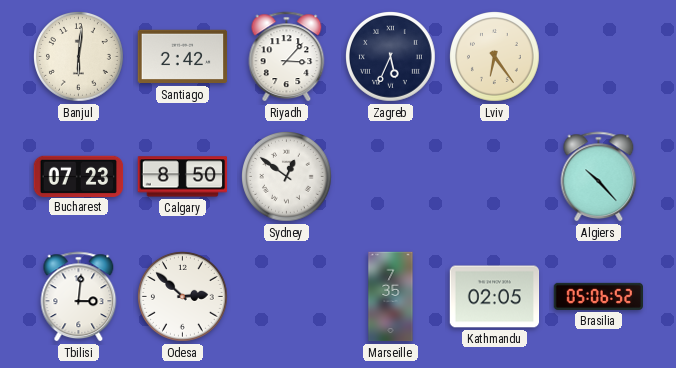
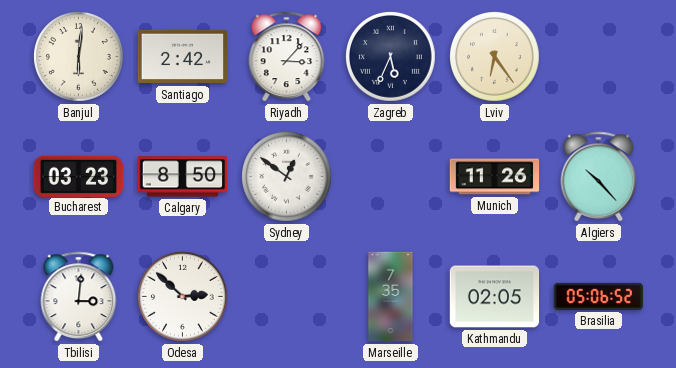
Bucharest: 07:23 -> 03:23
Munich: none -> 11:26
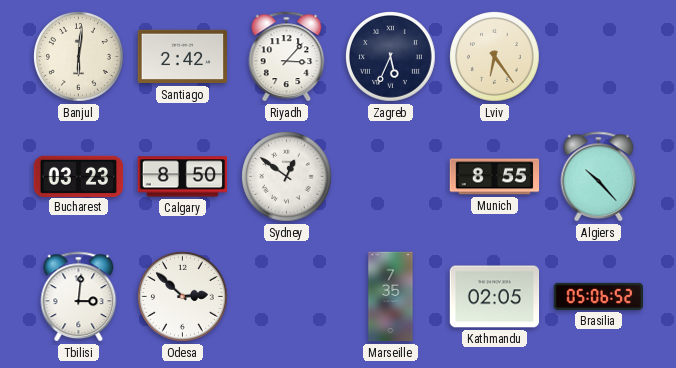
Munich: 11:26 -> 8:55
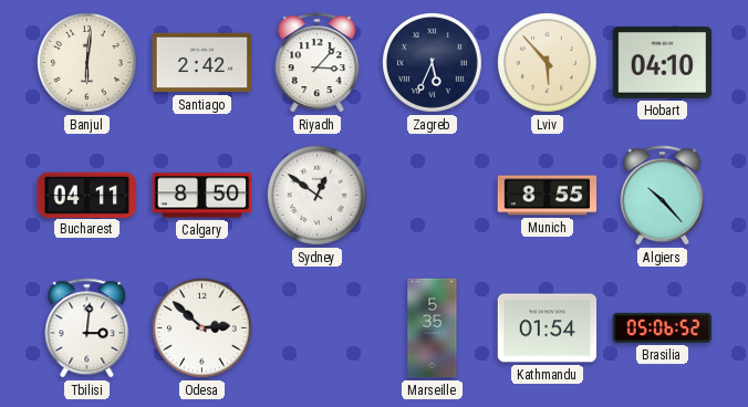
Lviv: 6:24 -> 5:53
Hobart: none -> 04:10
Bucharest: 03:23 -> 04:11
Marseille: 7:35 -> 5:35
Kathmandu: 02:05 -> 01:54
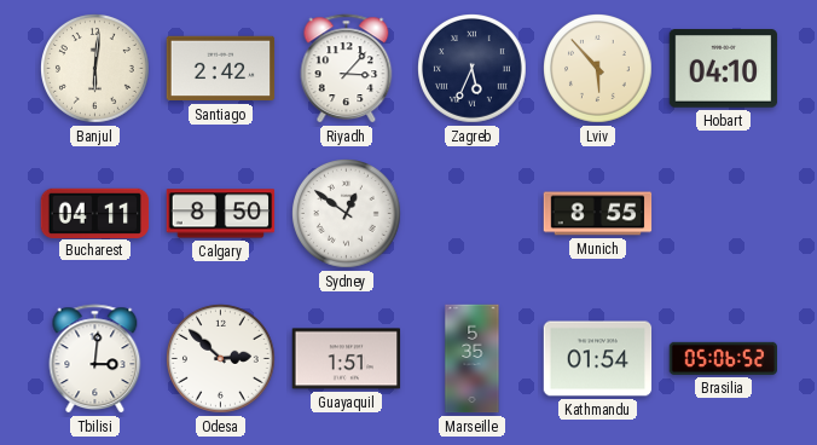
Algiers: 10:23 -> none
Guayaquil: none -> 1:51
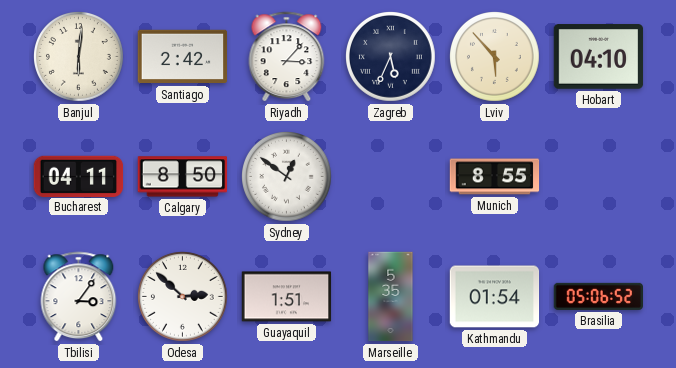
Tbilisi: 3:01 -> 3:06
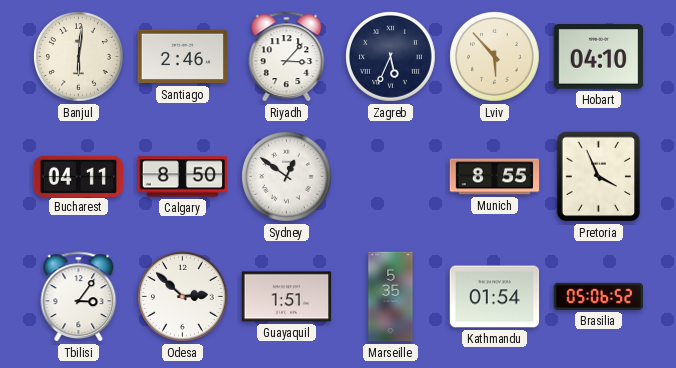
Santiago: 2:42 -> 2:46
Pretoria: none -> 3:56
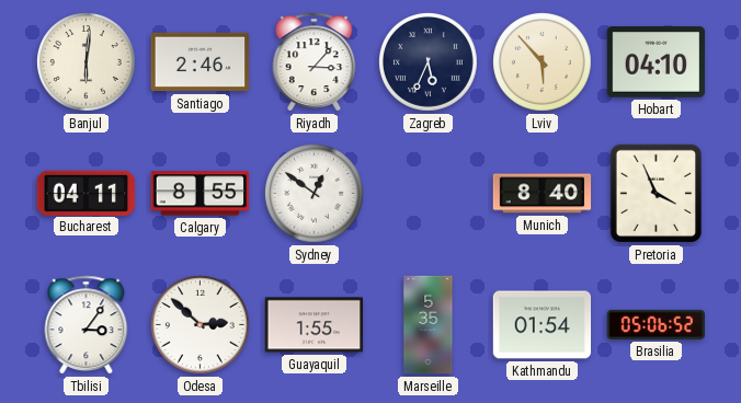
Calgary: 8:50 -> 8:55
Munich: 8:55 -> 8:40
Guayaquil: 1:51 -> 1:55
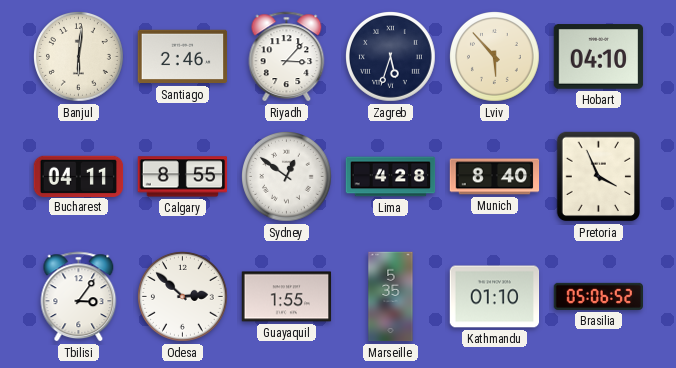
Zagreb: 5:34 -> 5:33
Lima: none -> 4:28
Kathmandu: 01:54 -> 01:10
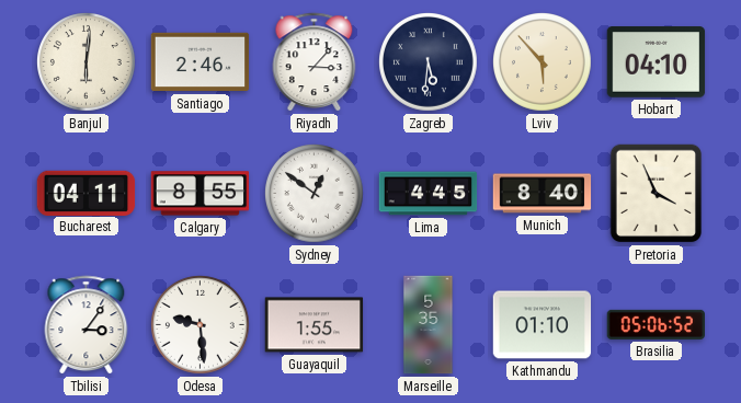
Zagreb: 5:33 -> 5:31
Lima: 4:28 -> 4:45
Odesa: 2:52 -> 9:29
